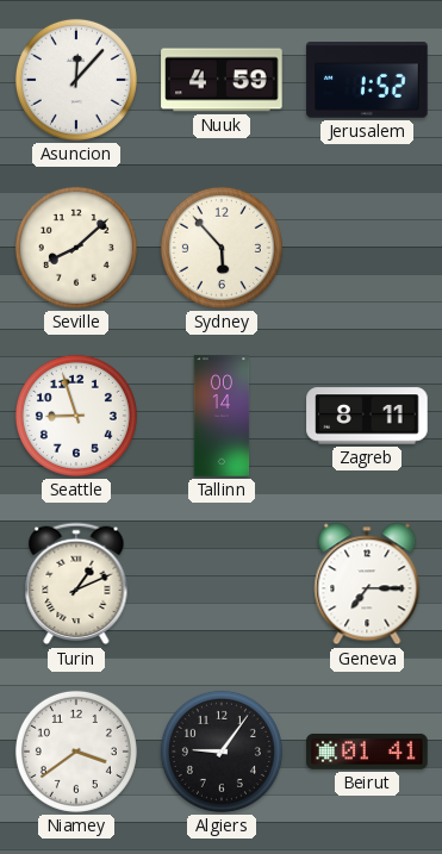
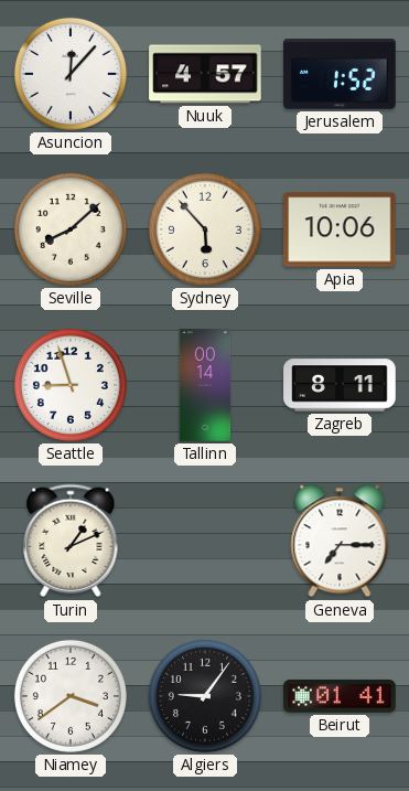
Nuuk: 4:59 -> 4:57
Apia: none -> 10:06
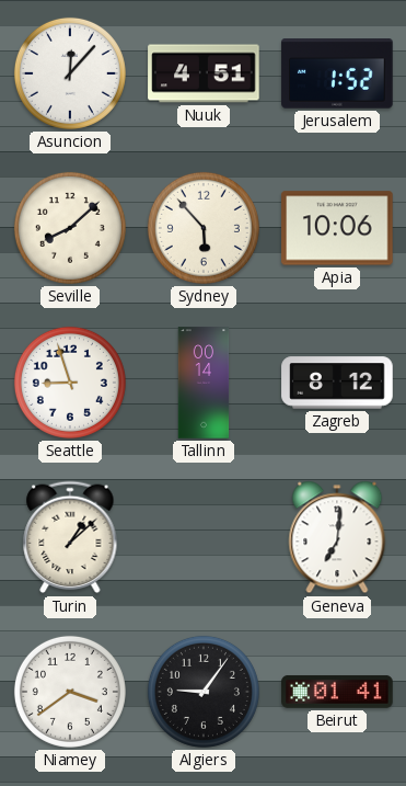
Nuuk: 4:57 -> 4:51
Zagreb: 8:11 -> 8:12
Turin: 1:11 -> 1:08
Geneva: 7:15 -> 7:01
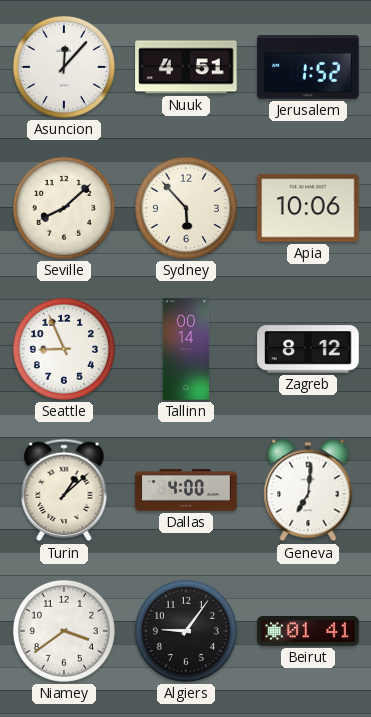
Seattle: 8:57 -> 8:56
Dallas: none -> 4:00
